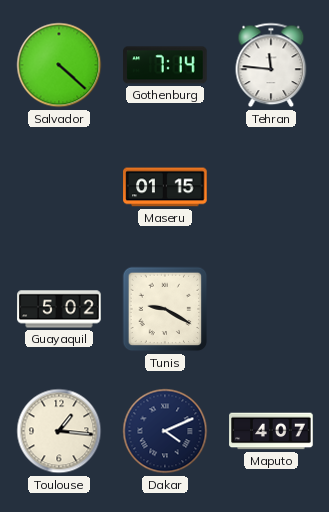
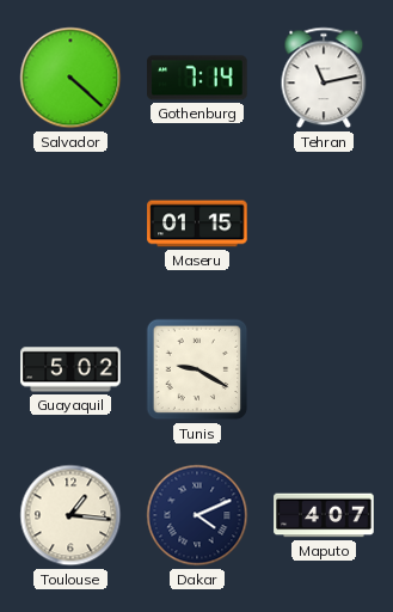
Tehran: 11:46 -> 11:13
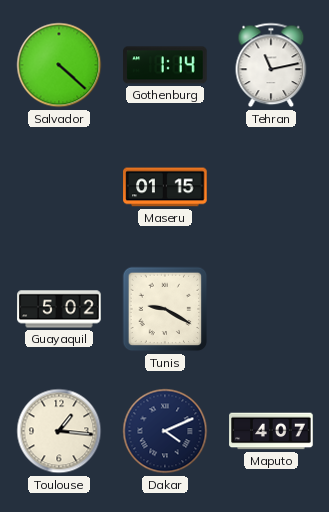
Gothenburg: 7:14 -> 1:14
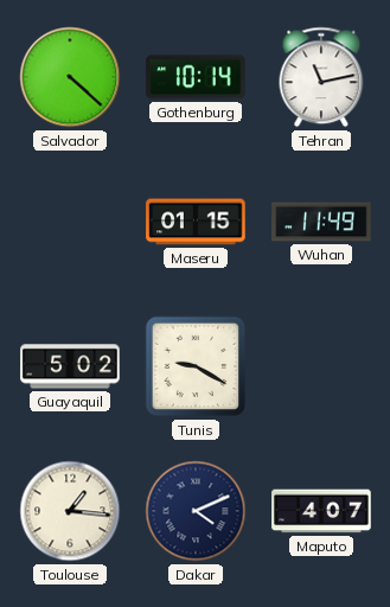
Gothenburg: 1:14 -> 10:14
Wuhan: none -> 11:49
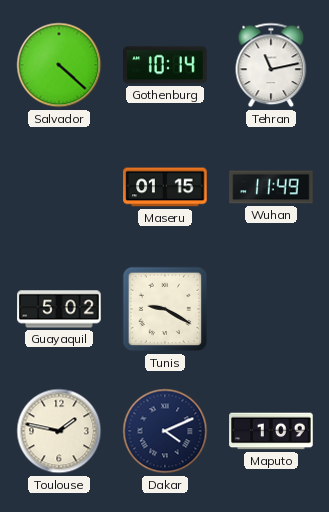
Toulouse: 1:16 -> 1:47
Maputo: 4:07 -> 1:09
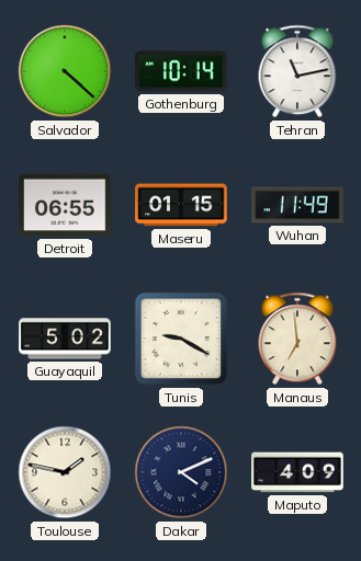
Detroit: none -> 06:55
Manaus: none -> 6:59
Maputo: 1:09 -> 4:09
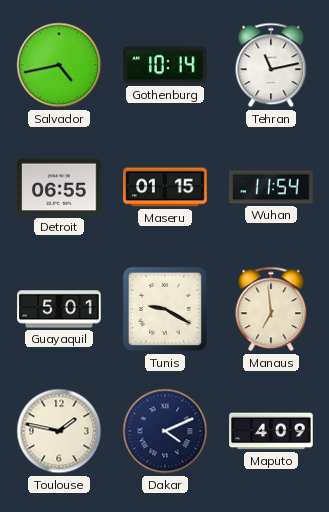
Salvador: 4:22 -> 4:43
Wuhan: 11:49 -> 11:54
Guayaquil: 5:02 -> 5:01
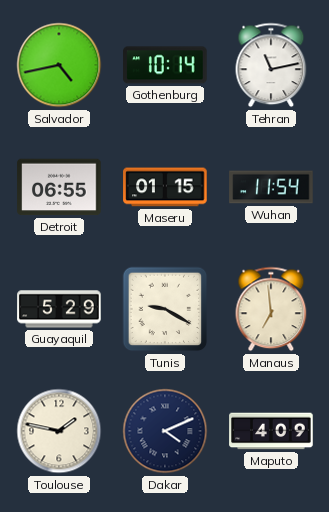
Guayaquil: 5:01 -> 5:29
